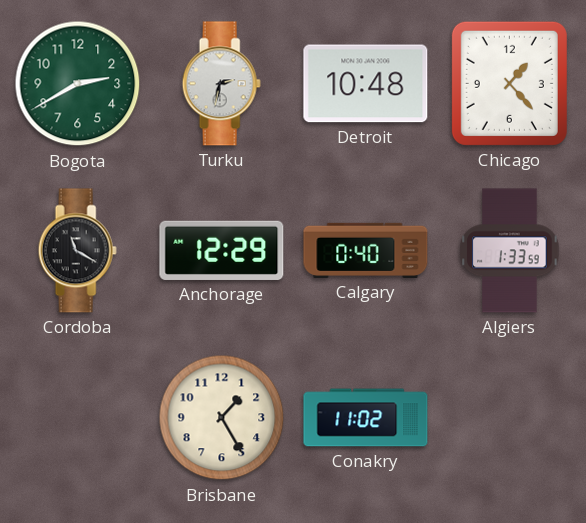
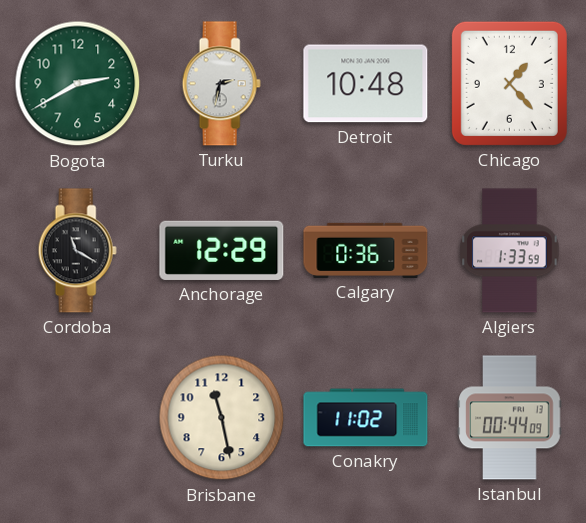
Calgary: 0:40 -> 0:36
Brisbane: 1:25 -> 11:28
Istanbul: none -> 00:44
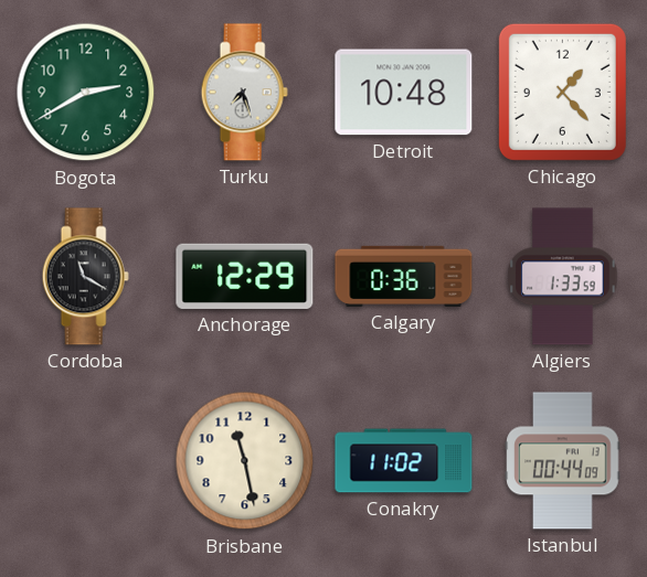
Turku: 2:32 -> 7:27
